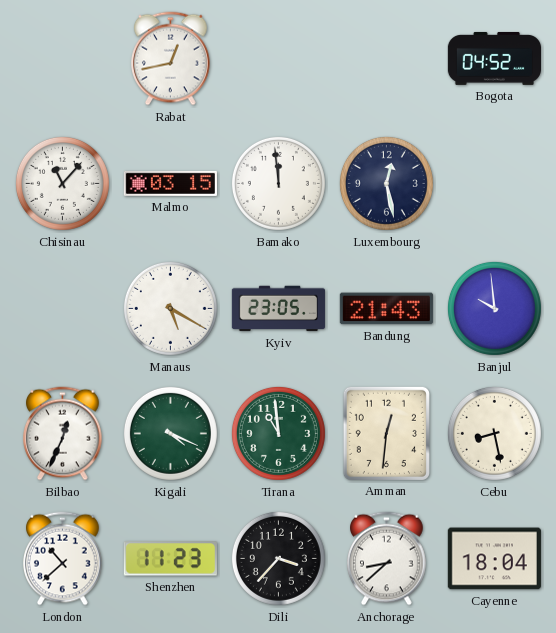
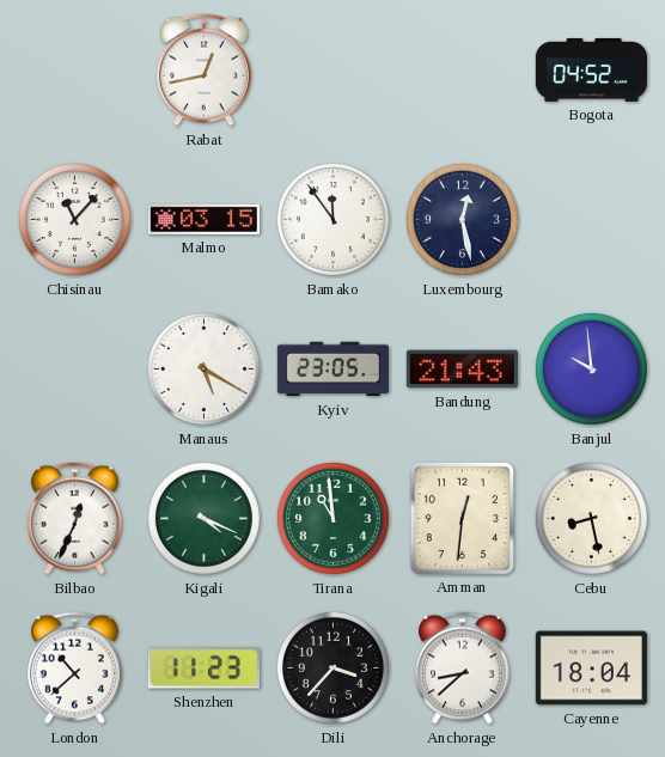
Bamako: 11:59 -> 11:54
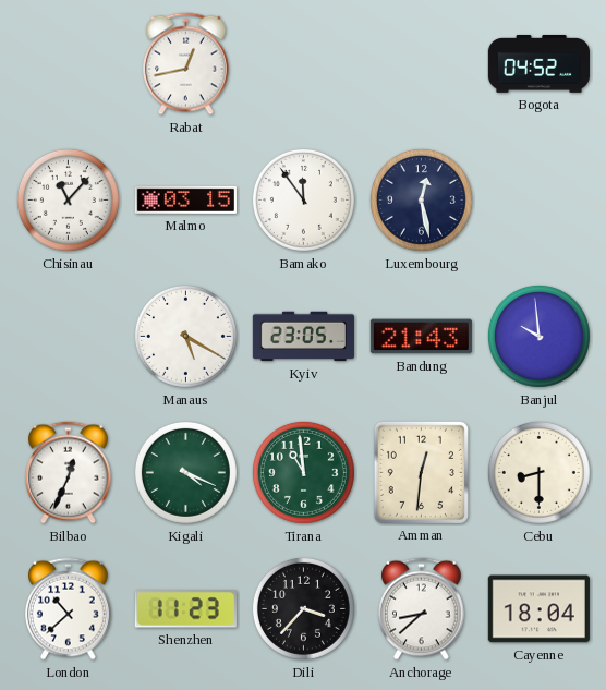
Cebu: 8:28 -> 8:30
